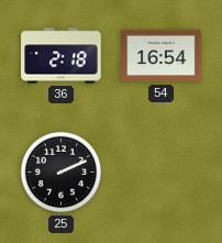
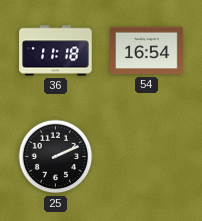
36: 2:18 -> 11:18
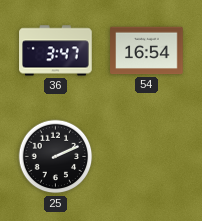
36: 11:18 -> 3:47
